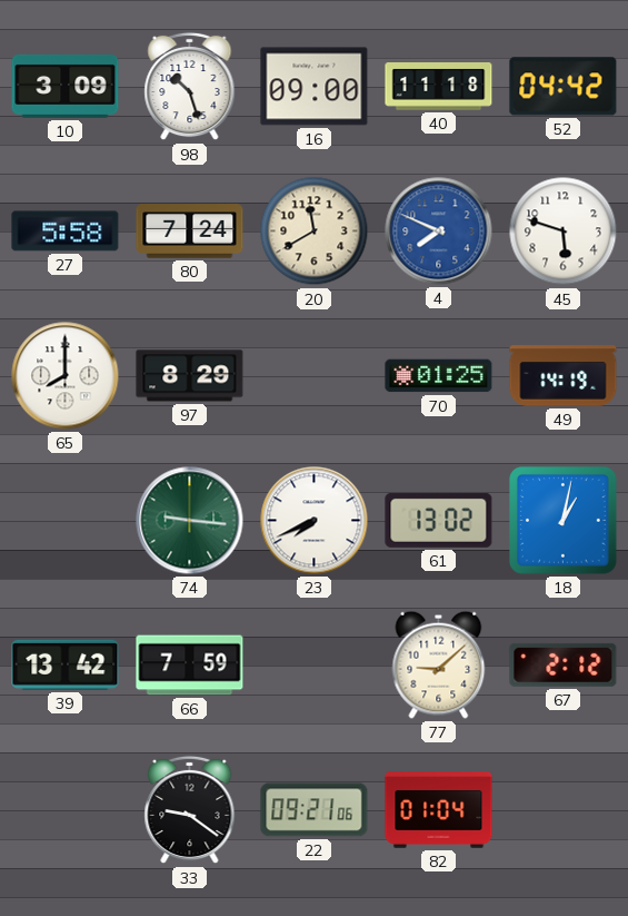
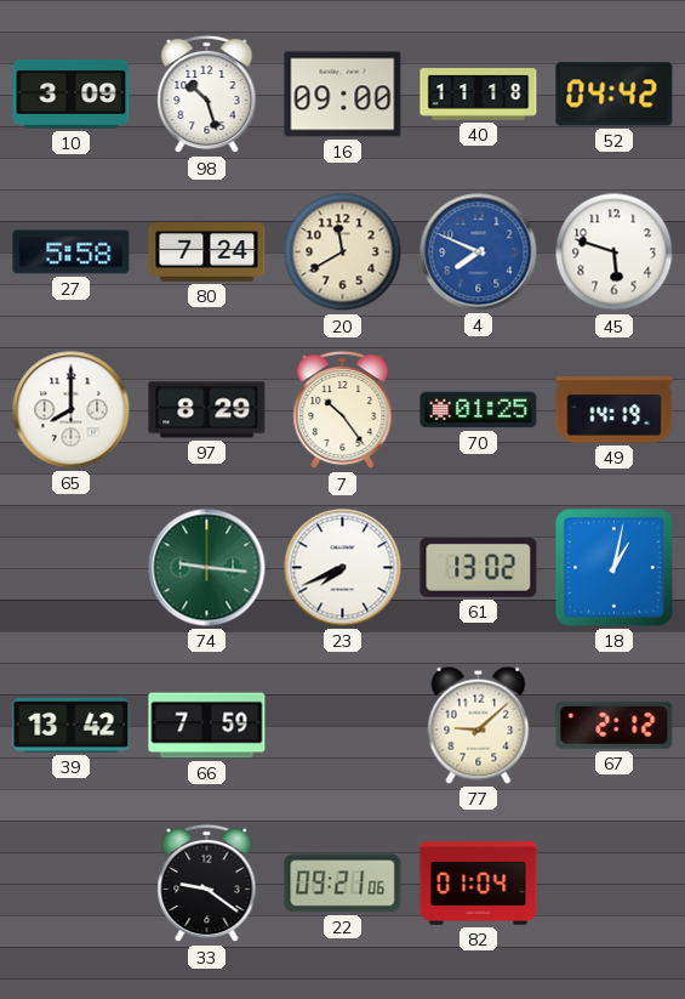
7: none -> 10:24
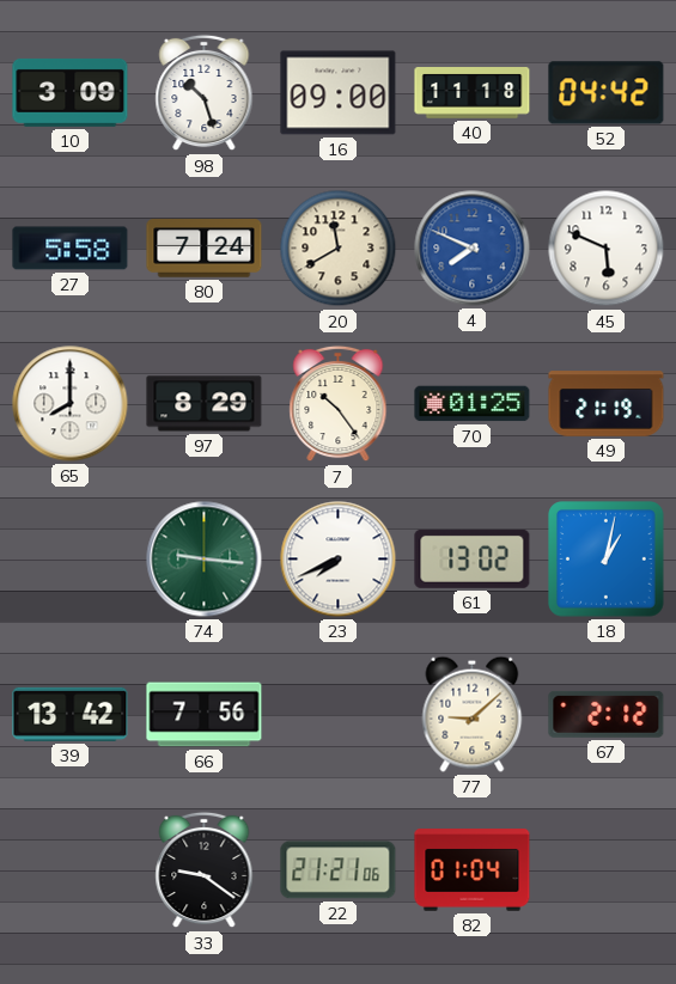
45: 5:48 -> 5:49
49: 14:19 -> 21:19
66: 7:59 -> 7:56
22: 09:21 -> 21:21
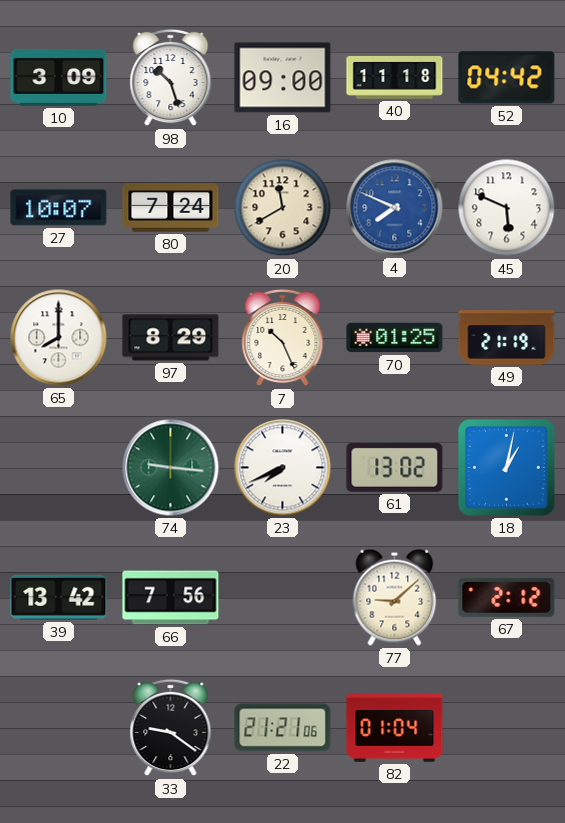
27: 5:58 -> 10:07
7: 10:24 -> 10:26
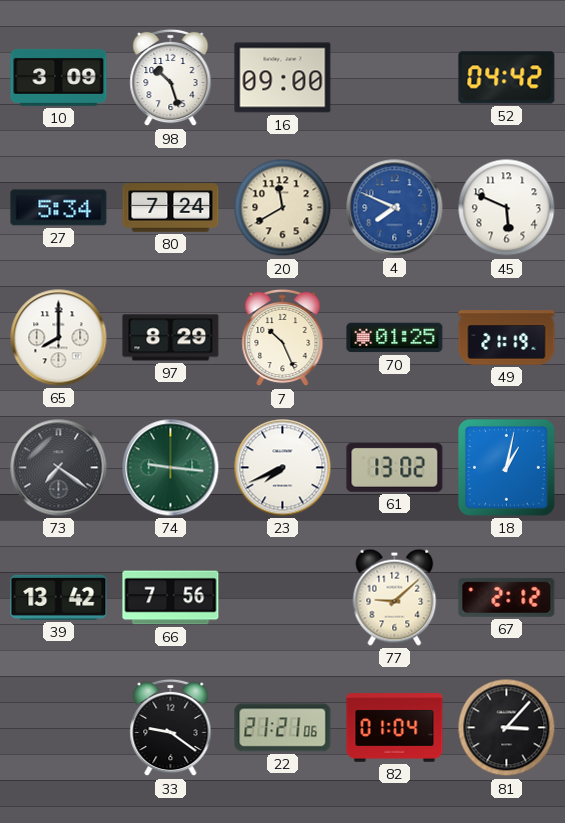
40: 11:18 -> none
27: 10:07 -> 5:34
73: none -> 7:21
81: none -> 3:07
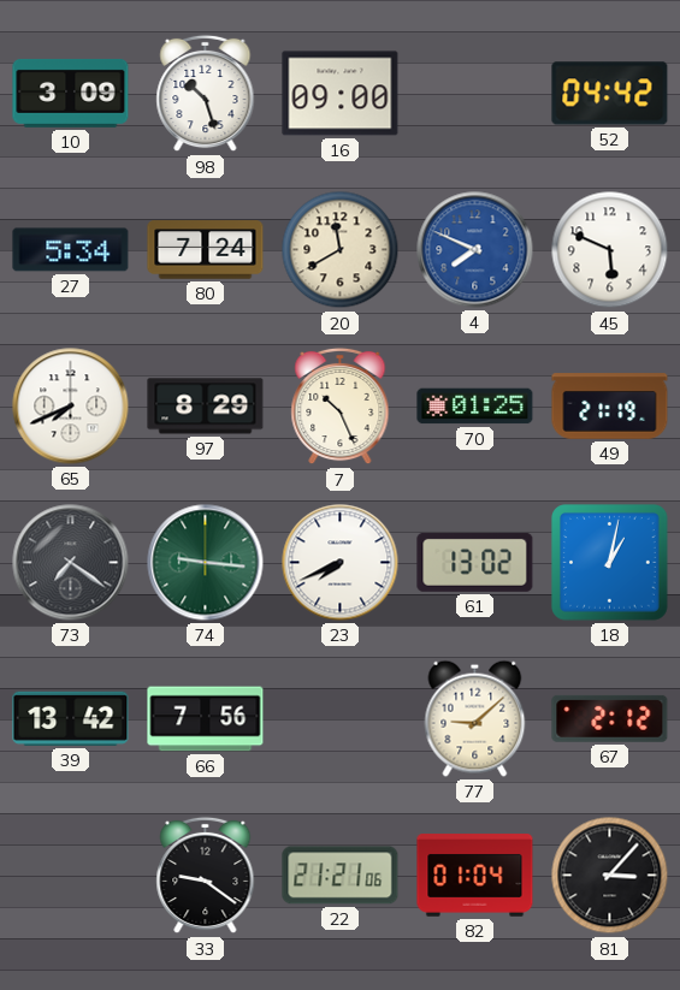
65: 8:00 -> 7:41
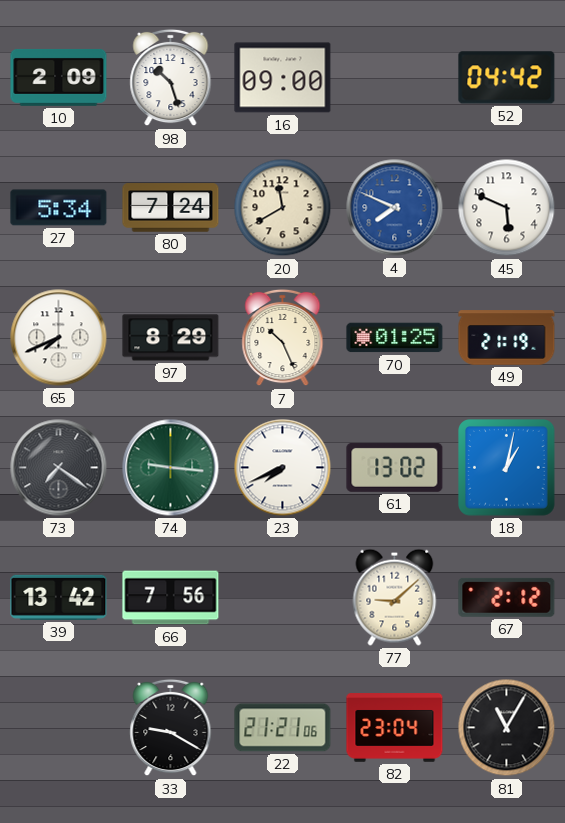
10: 3:09 -> 2:09
33: 9:21 -> 9:20
82: 01:04 -> 23:04
81: 3:07 -> 11:05
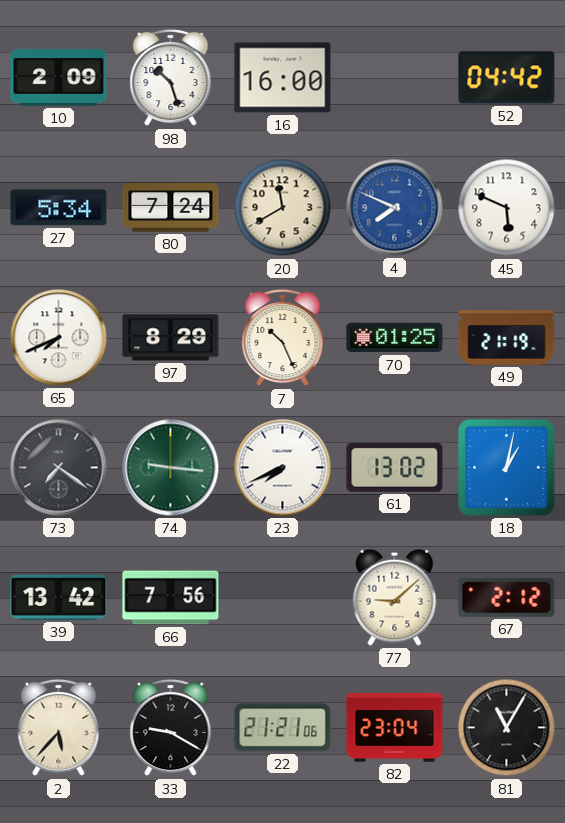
16: 09:00 -> 16:00
2: none -> 5:37
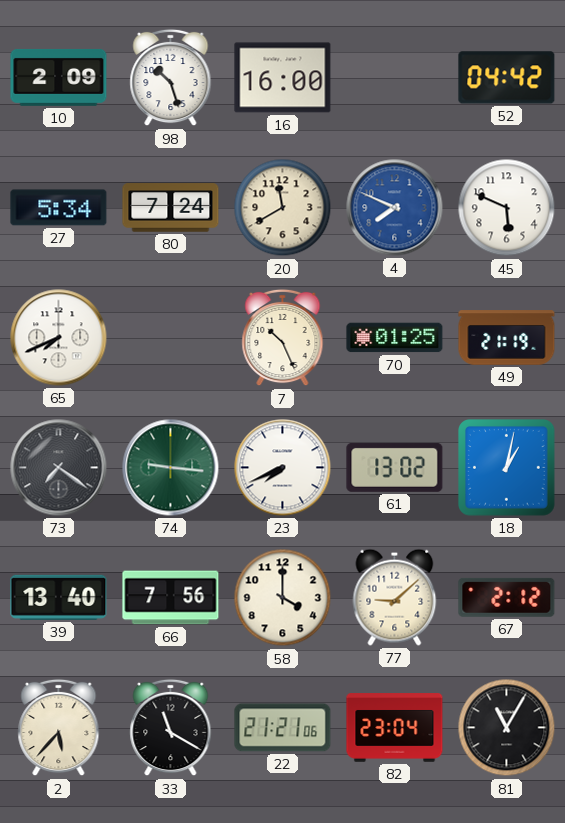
97: 8:29 -> none
39: 13:42 -> 13:40
58: none -> 4:00
33: 9:20 -> 11:20
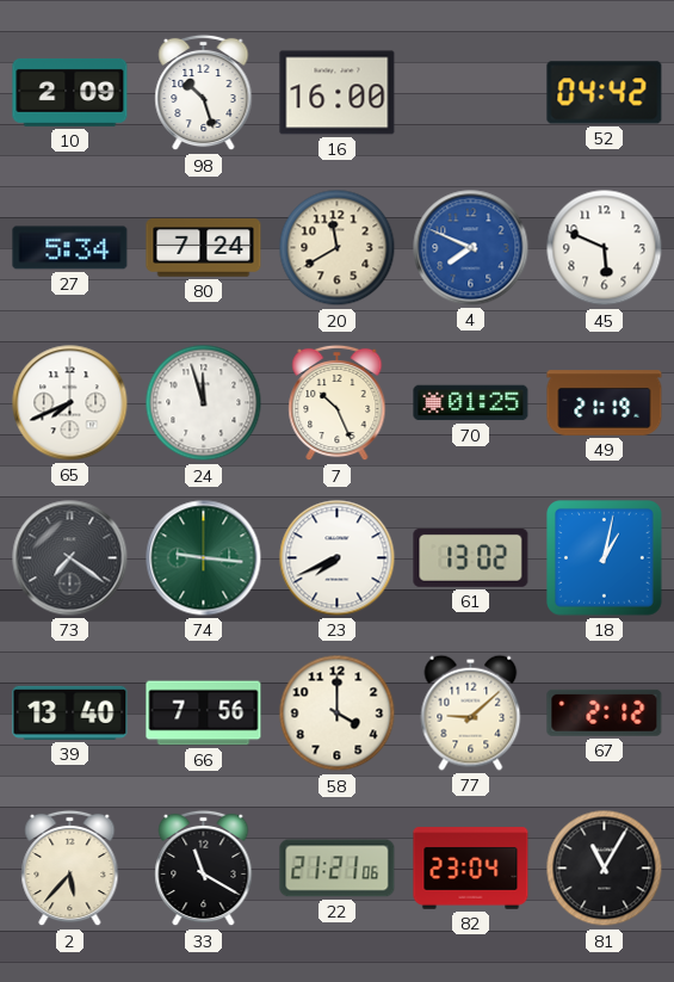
24: none -> 11:57
